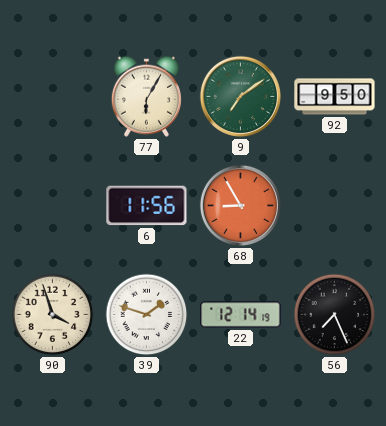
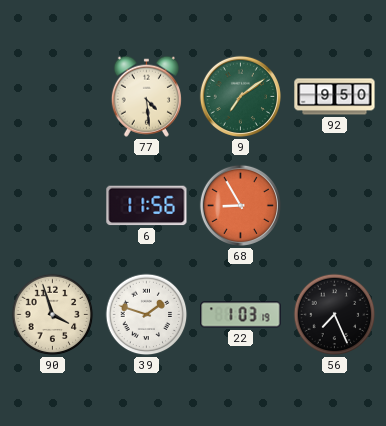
77: 6:05 -> 4:29
22: 12:14 -> 1:03
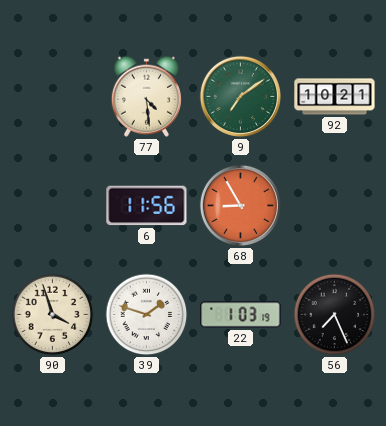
92: 9:50 -> 10:21
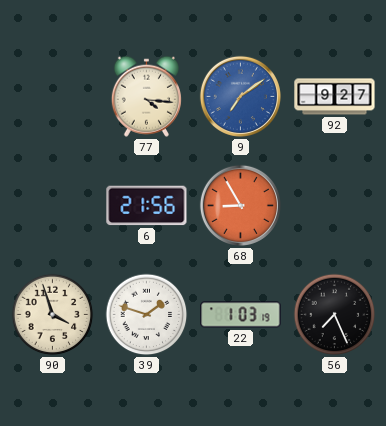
77: 4:29 -> 4:16
9 dial: green -> blue
92: 10:21 -> 9:27
6: 11:56 -> 21:56
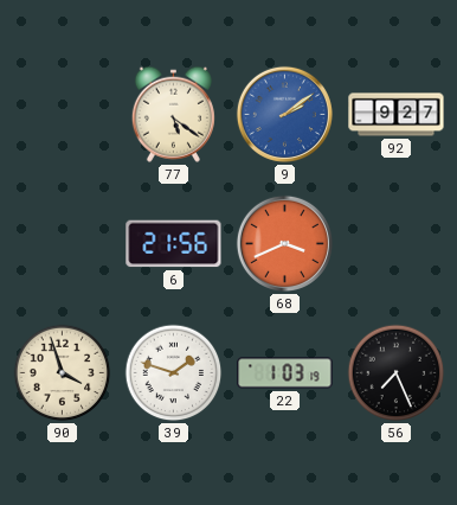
77: 4:16 -> 5:21
9: 7:09 -> 2:09
68: 8:55 -> 3:41
